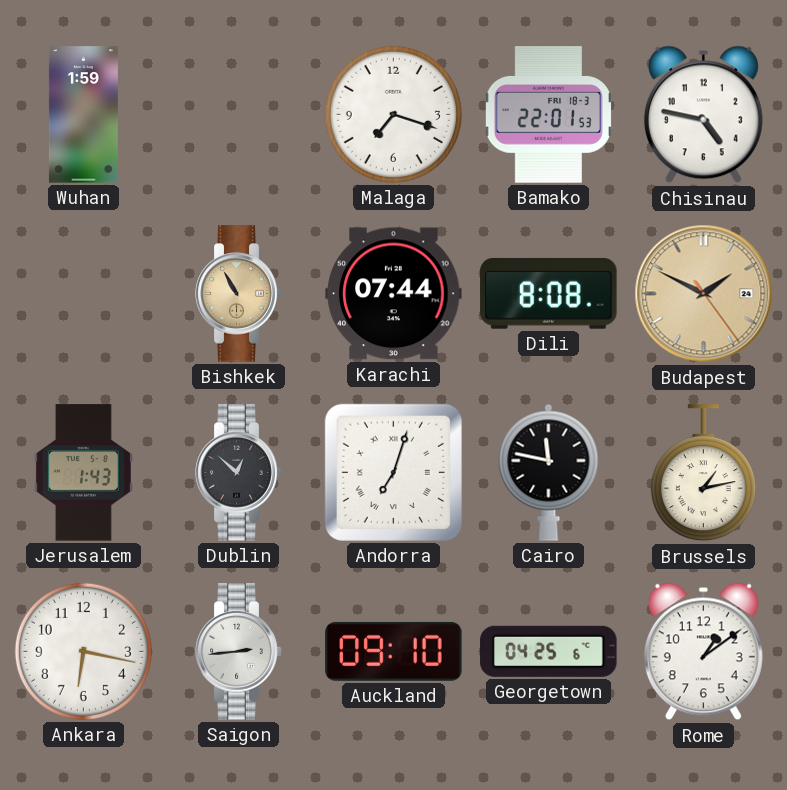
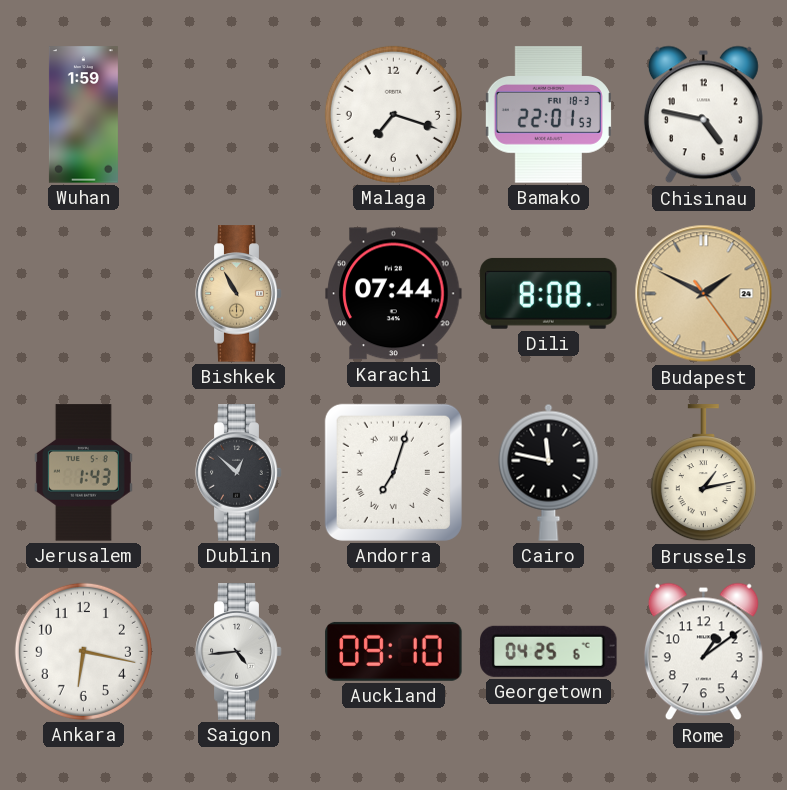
Saigon: 2:44 -> 4:44
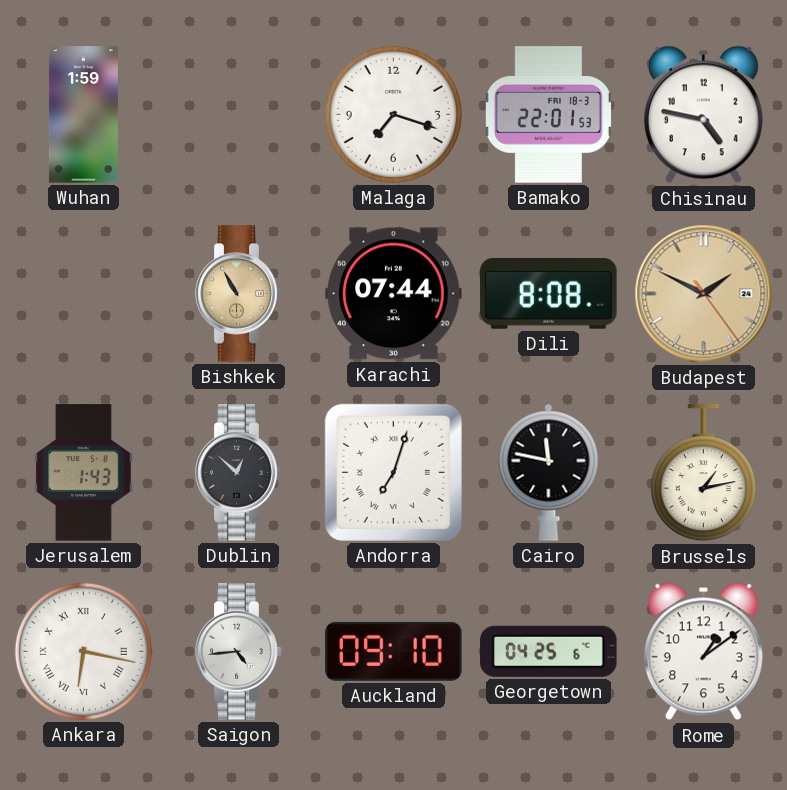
Ankara numerals: Arabic -> Roman
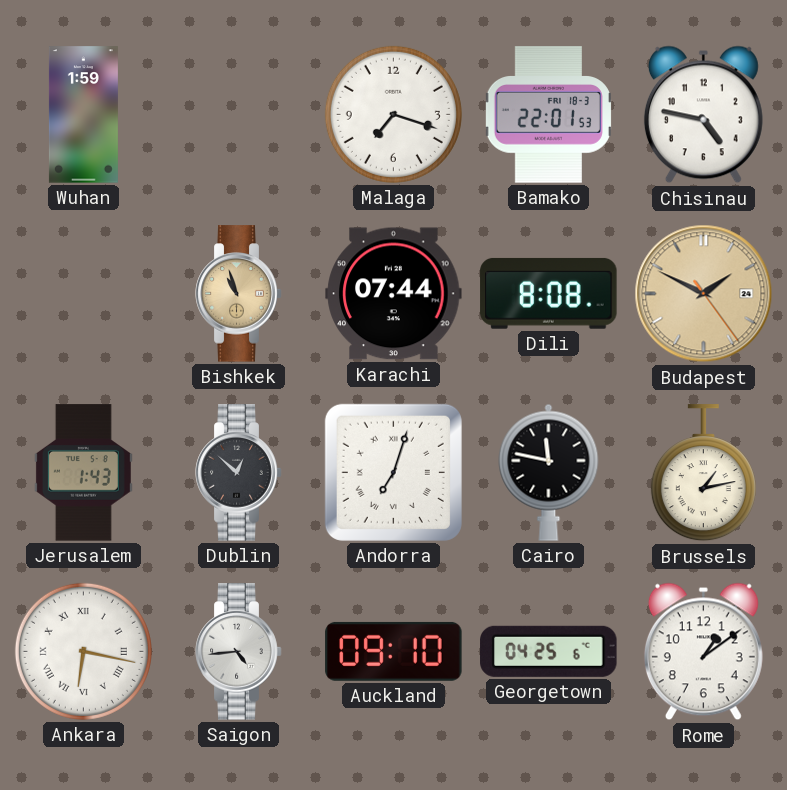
Bishkek: 10:55 -> 10:57
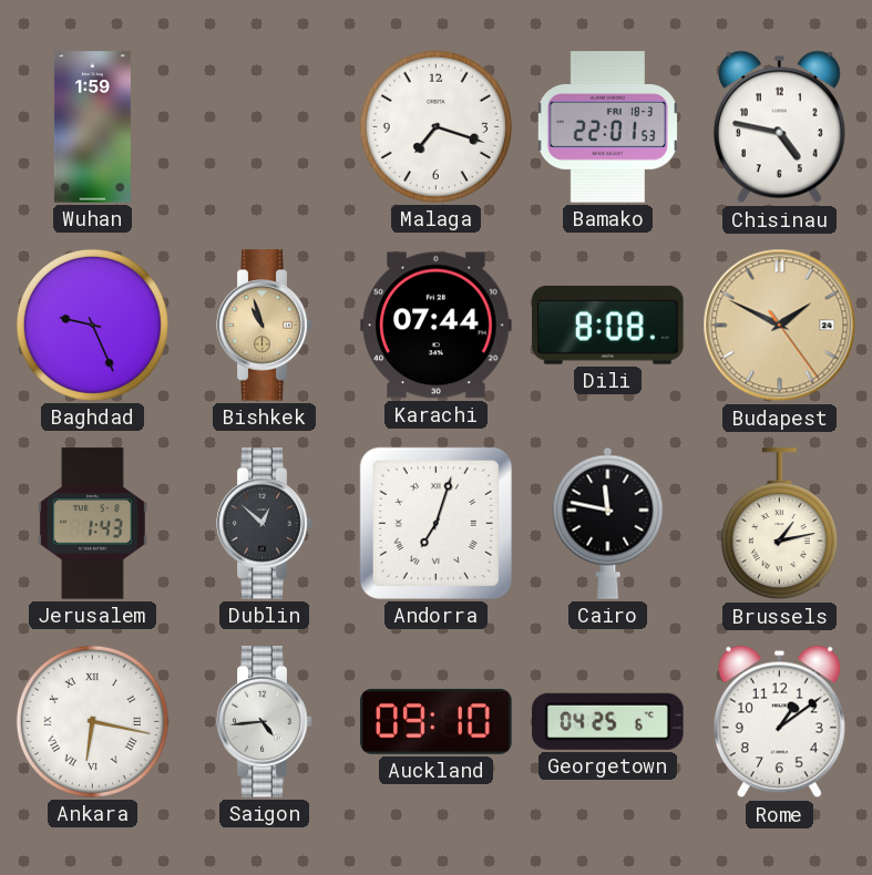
Baghdad: none -> 9:26
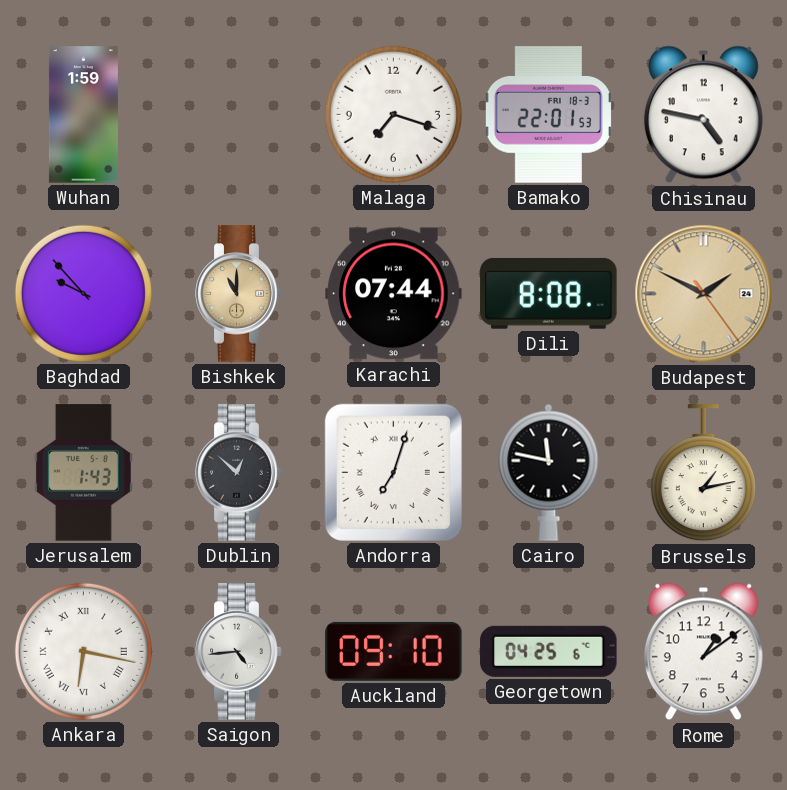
Baghdad: 9:26 -> 9:53
Bishkek: 10:57 -> 11:00
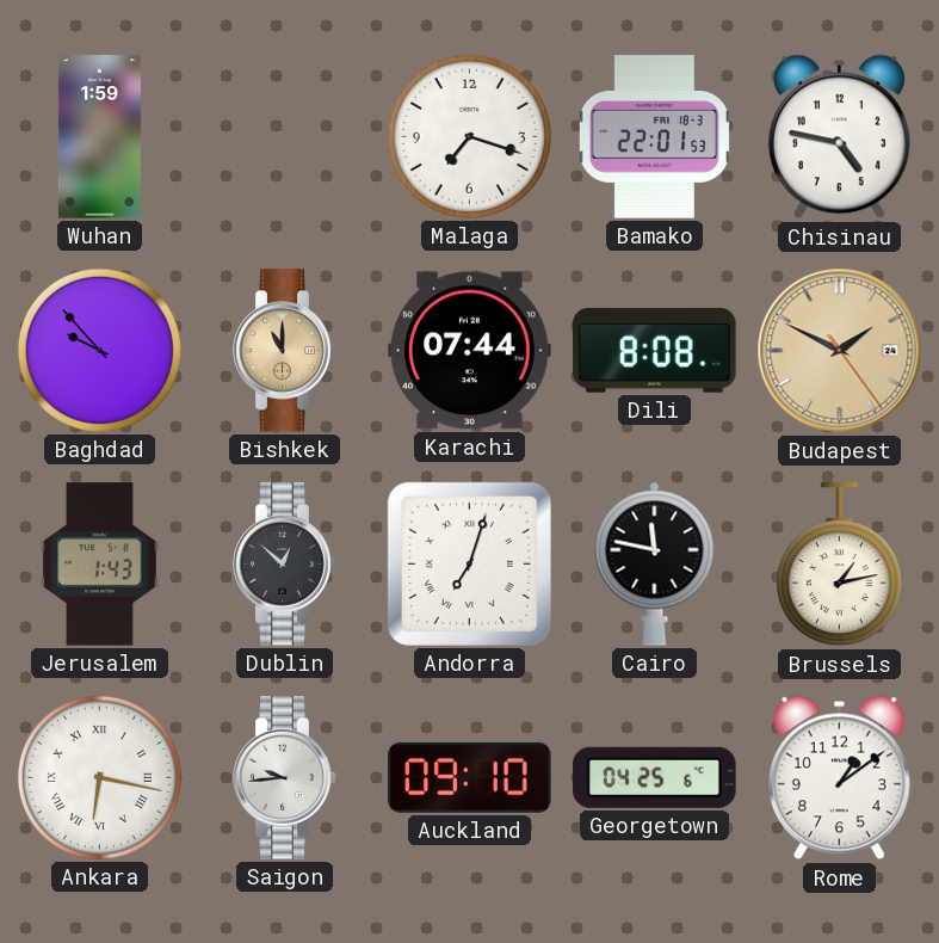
Saigon: 4:44 -> 9:44
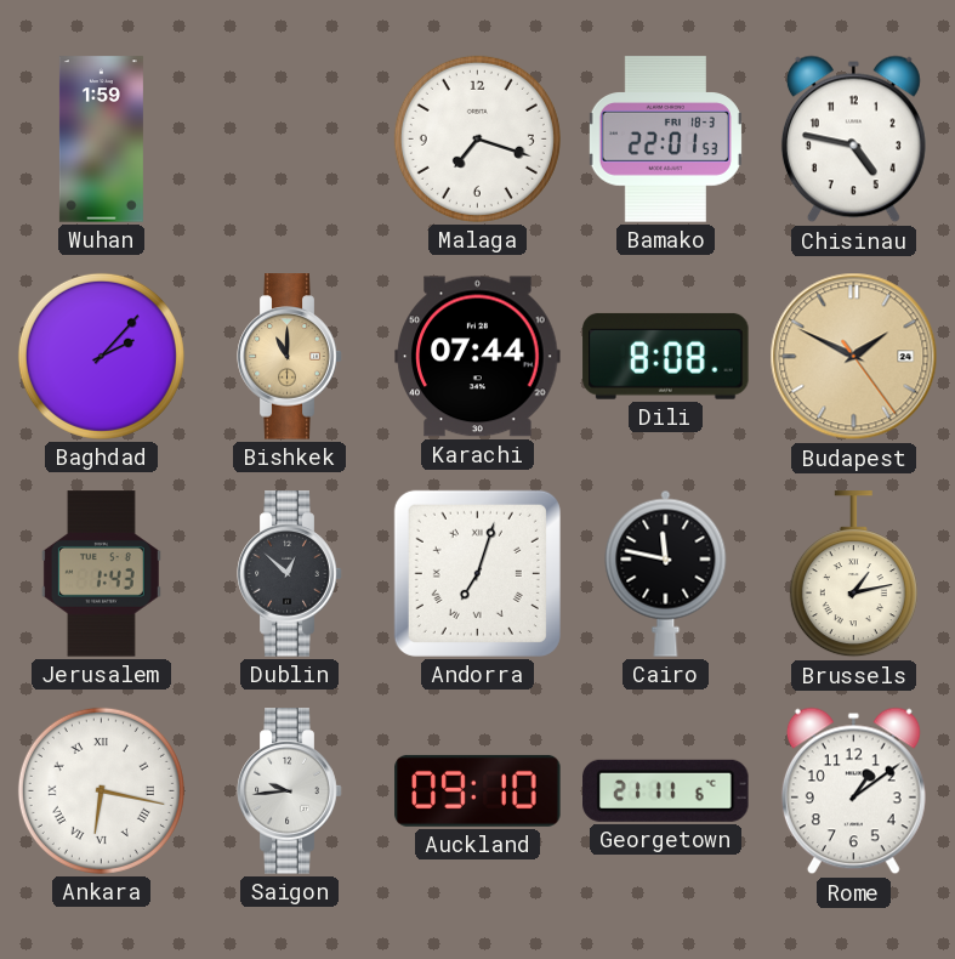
Baghdad: 9:53 -> 2:07
Georgetown: 04:25 -> 21:11
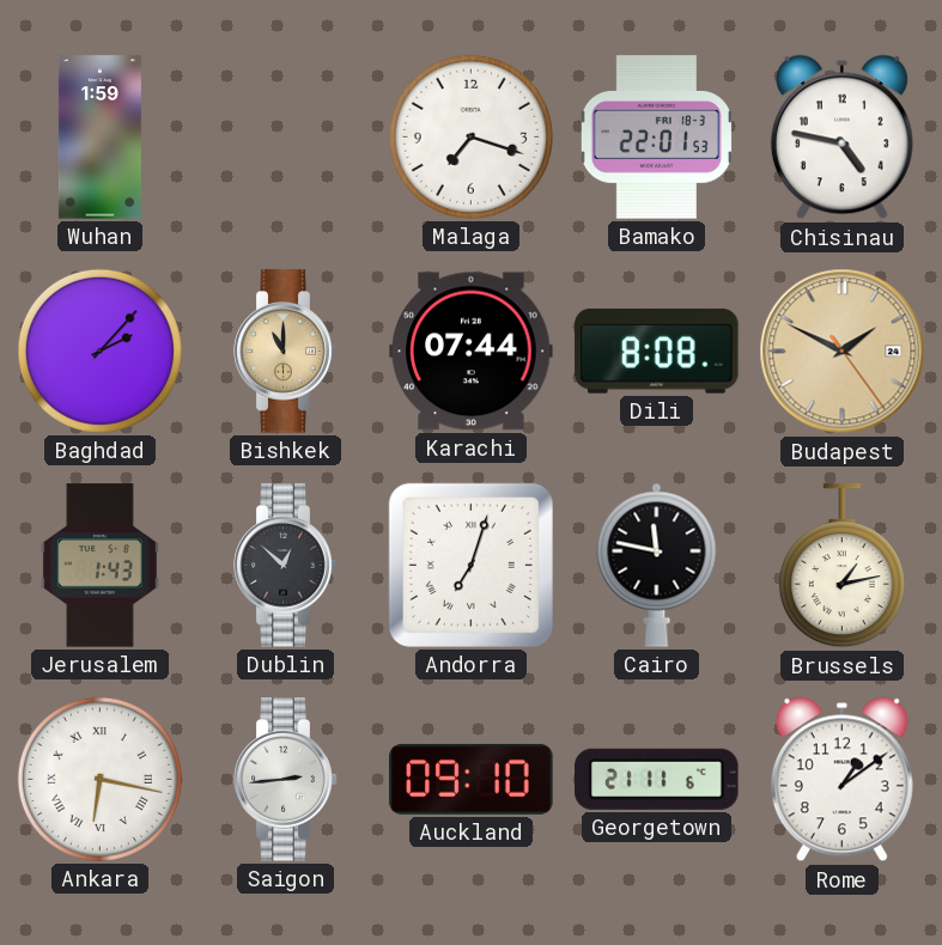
Saigon: 9:44 -> 2:44
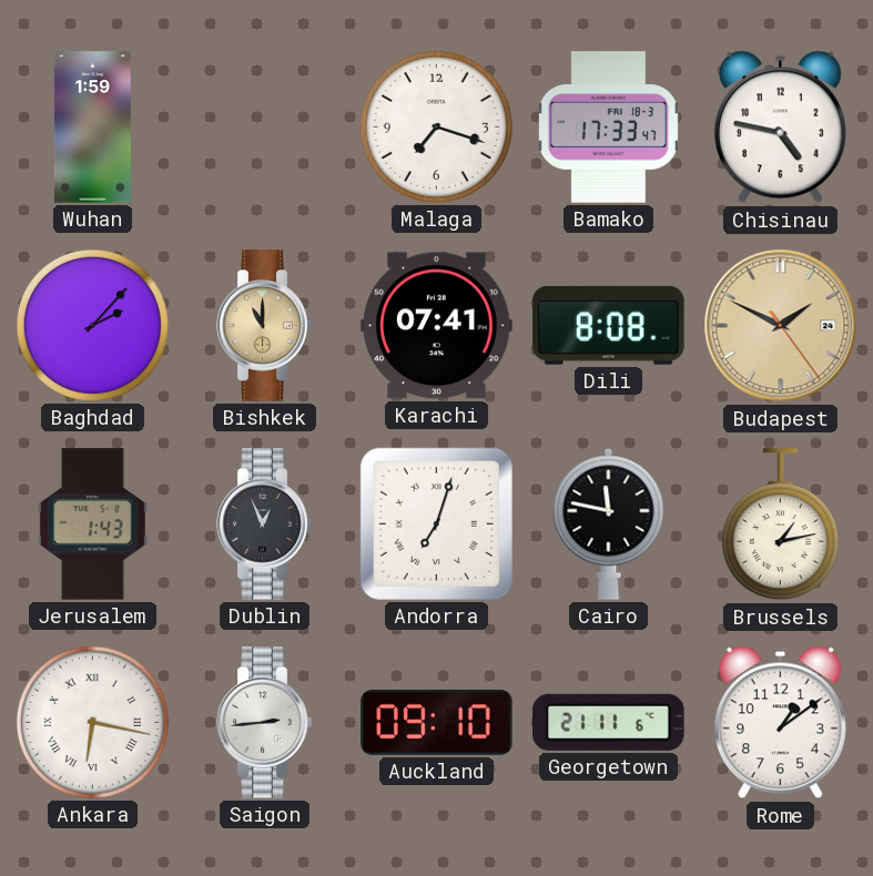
Bamako: 22:01 -> 17:33
Karachi: 07:44 -> 07:41
Dublin: 12:52 -> 12:56
